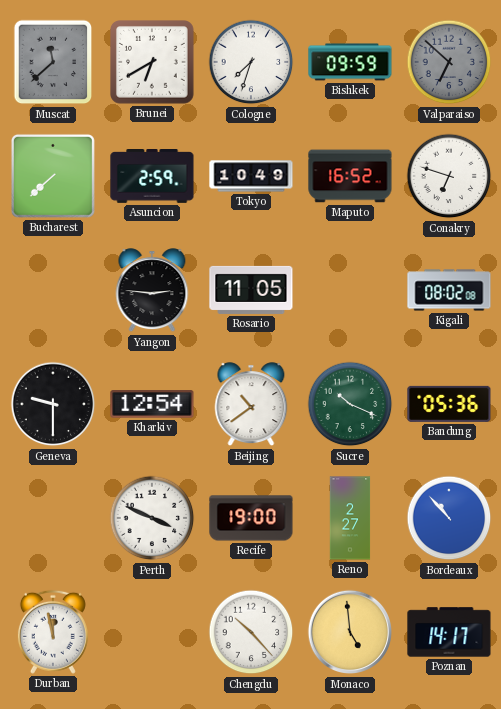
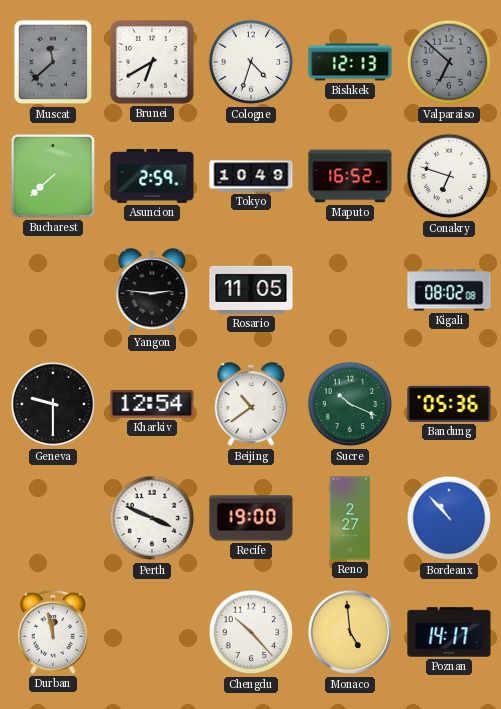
Cologne: 7:33 -> 4:33
Bishkek: 09:59 -> 12:13
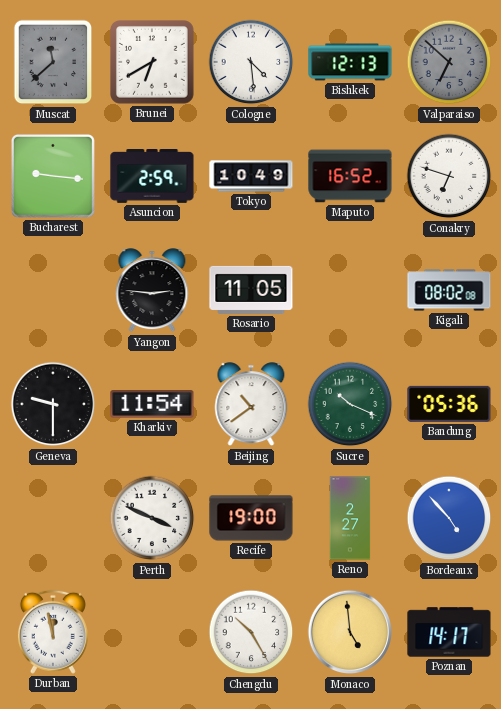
Cologne: 4:33 -> 4:29
Bucharest: 7:38 -> 9:16
Kharkiv: 12:54 -> 11:54
Bordeaux: 10:53 -> 4:53
Chengdu: 10:23 -> 10:25
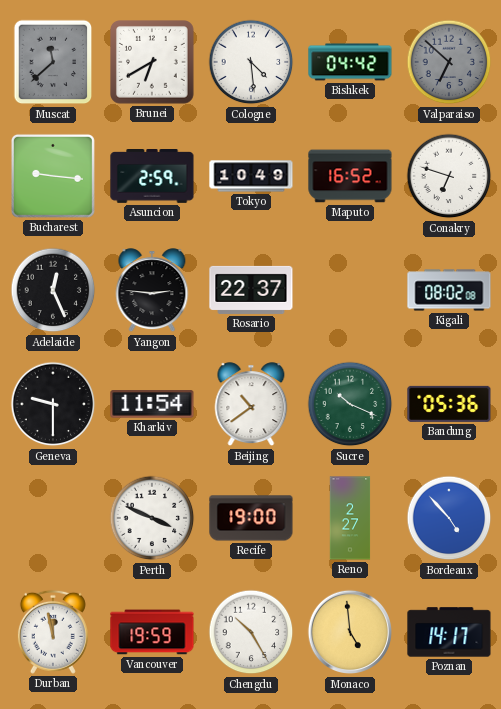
Bishkek: 12:13 -> 04:42
Adelaide: none -> 12:26
Rosario: 11:05 -> 22:37
Vancouver: none -> 19:59
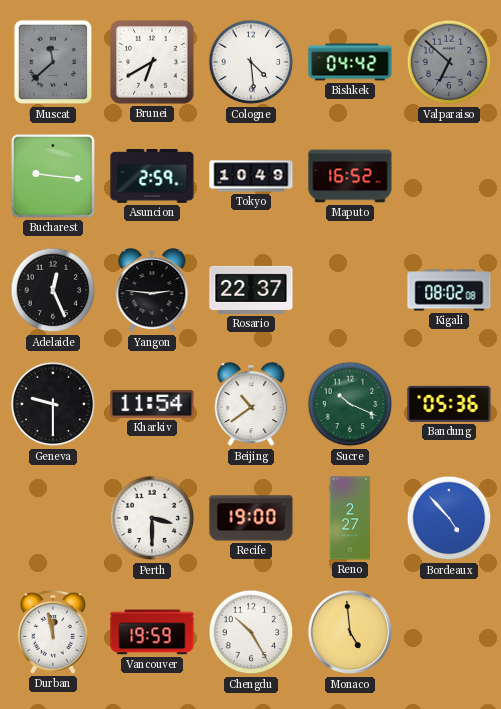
Conakry: 6:48 -> none
Perth: 3:49 -> 3:30
Poznan: 14:17 -> none
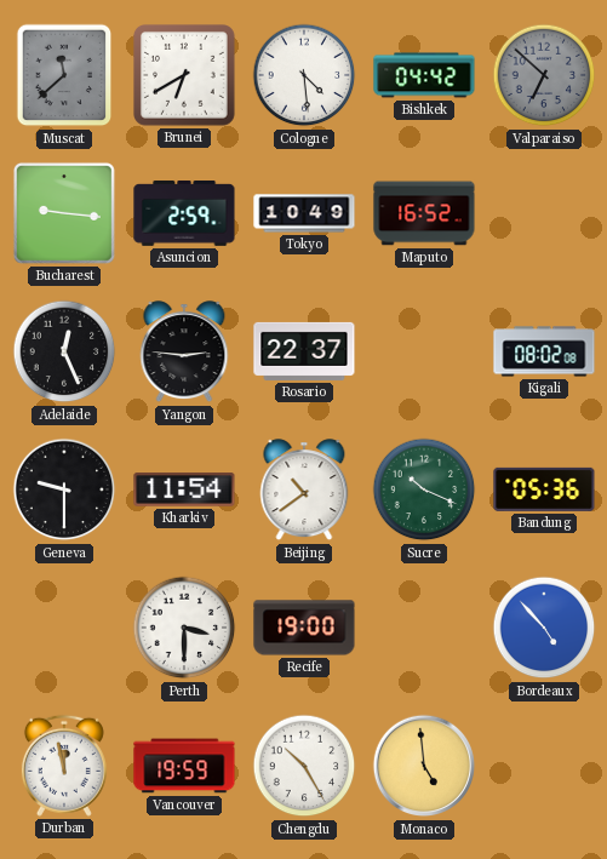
Reno: 2:27 -> none
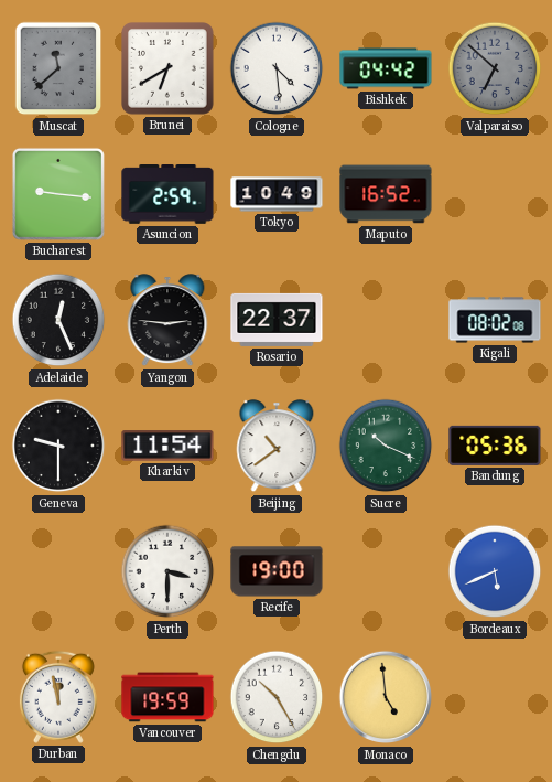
Bordeaux: 4:53 -> 5:41
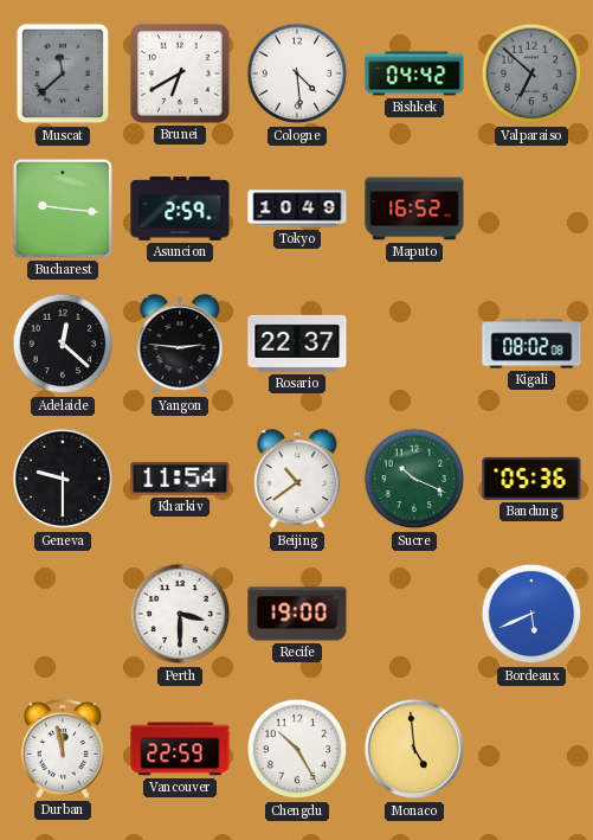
Adelaide: 12:26 -> 12:22
Vancouver: 19:59 -> 22:59
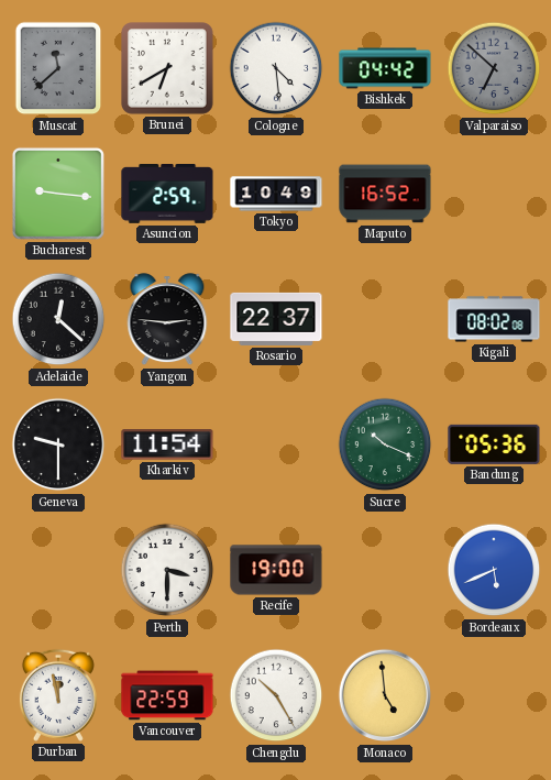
Beijing: 10:39 -> none
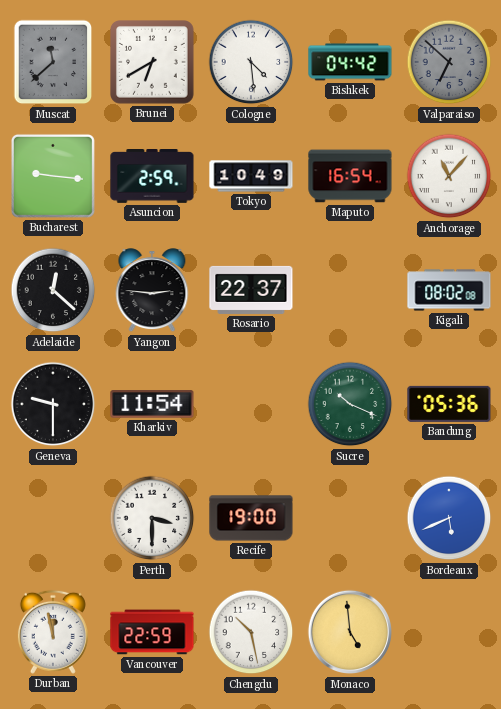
Maputo: 16:52 -> 16:54
Anchorage: none -> 11:07
Chengdu: 10:25 -> 10:28
